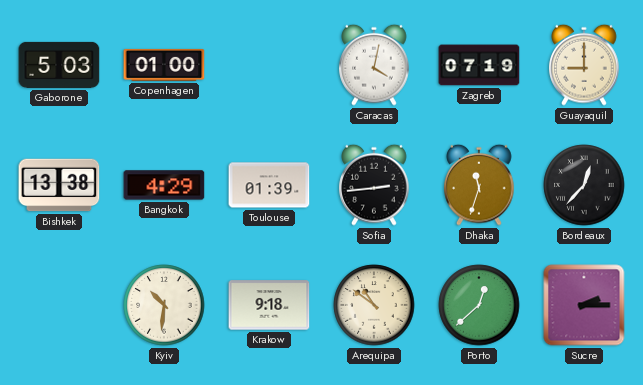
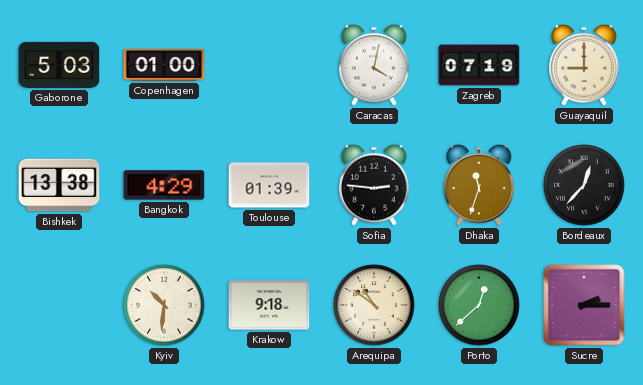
Sofia: 2:44 -> 2:46
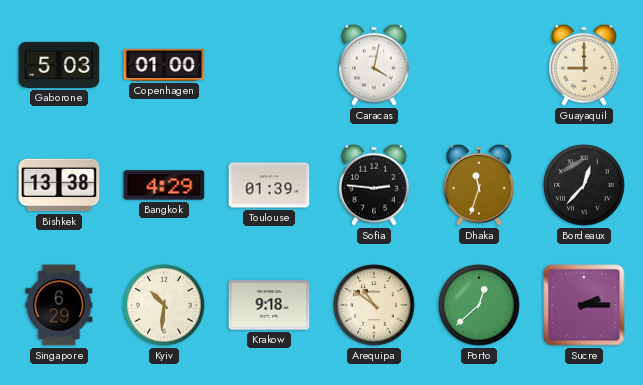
Zagreb: 07:19 -> none
Singapore: none -> 6:29
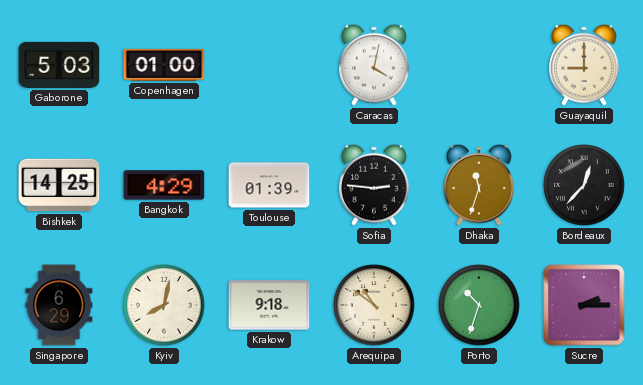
Bishkek: 13:38 -> 14:25
Kyiv: 10:31 -> 8:02
Porto: 12:38 -> 10:33
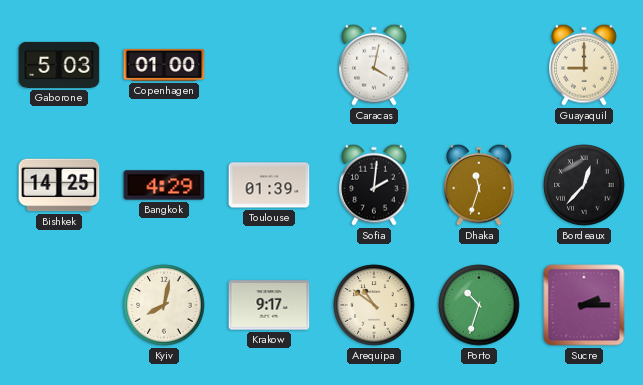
Sofia: 2:46 -> 2:01
Singapore: 6:29 -> none
Krakow: 9:18 -> 9:17
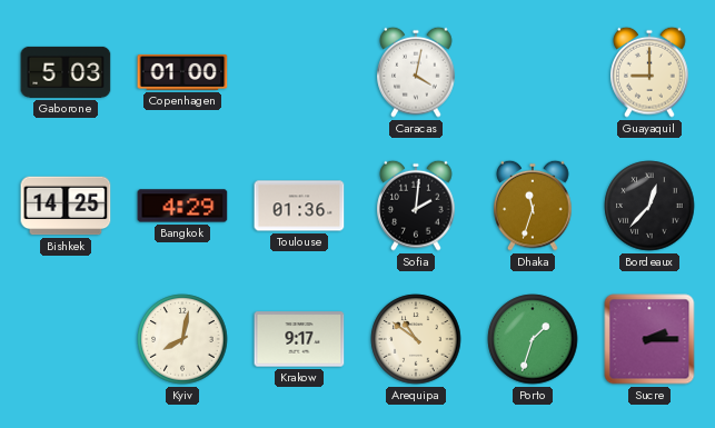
Toulouse: 01:39 -> 01:36
Porto: 10:33 -> 1:33
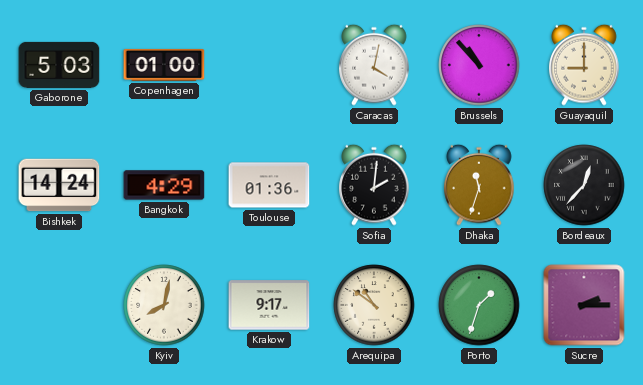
Brussels: none -> 10:53
Bishkek: 14:25 -> 14:24
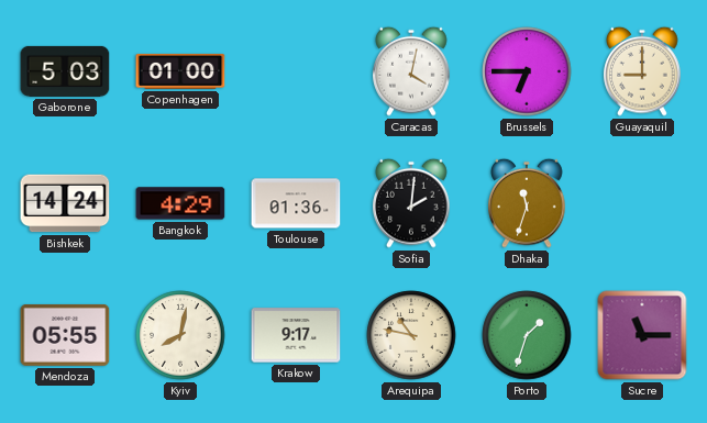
Brussels: 10:53 -> 6:45
Bordeaux: 12:37 -> none
Mendoza: none -> 05:55
Arequipa: 10:51 -> 10:47
Sucre: 2:15 -> 11:15
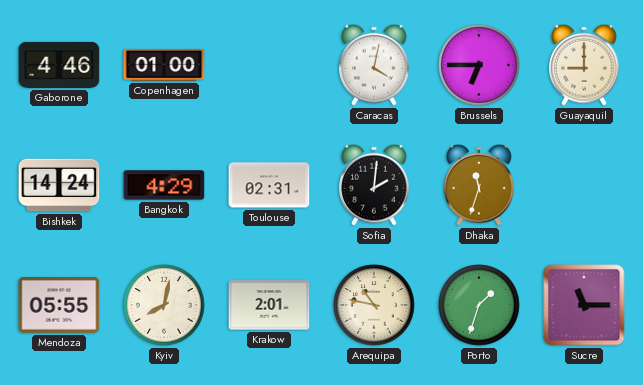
Gaborone: 5:03 -> 4:46
Toulouse: 01:36 -> 02:31
Krakow: 9:17 -> 2:01
